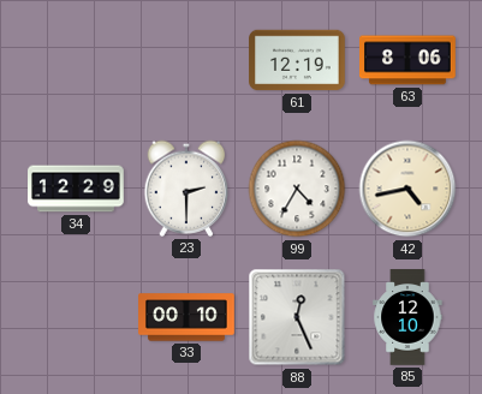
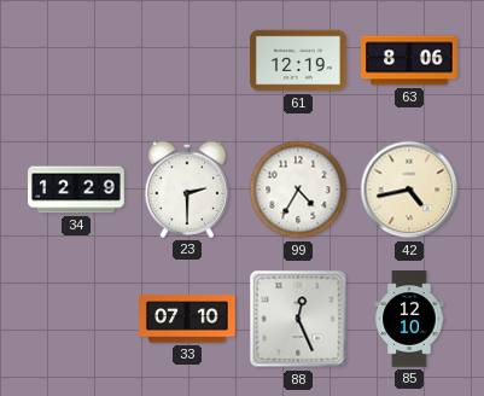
33: 00:10 -> 07:10
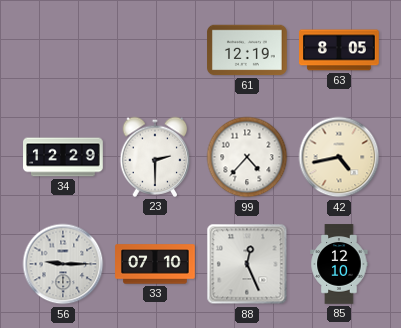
63: 8:06 -> 8:05
99: 4:35 -> 4:37
56: none -> 9:15
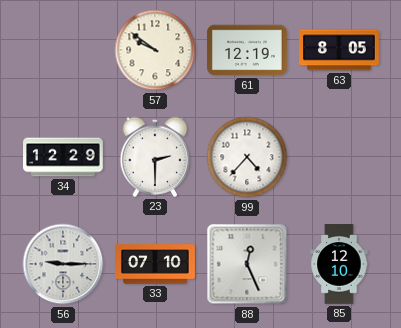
57: none -> 9:51
42: 4:43 -> none
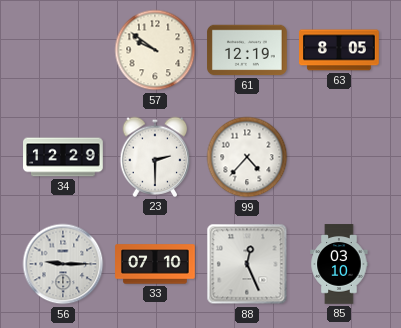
85: 12:10 -> 03:10
